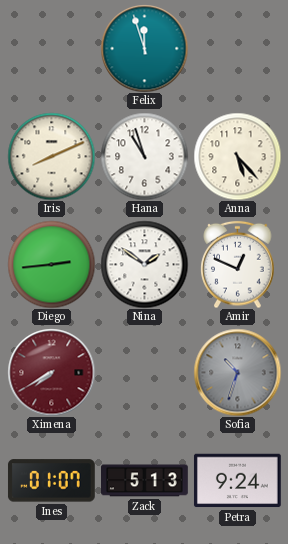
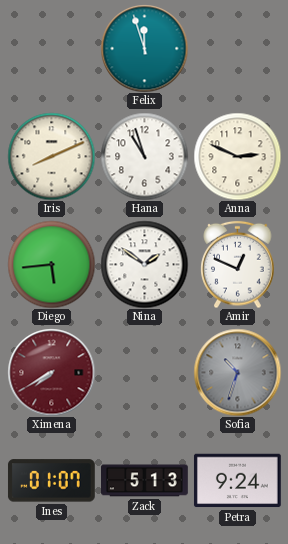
Anna: 5:23 -> 2:49
Diego: 2:44 -> 5:44
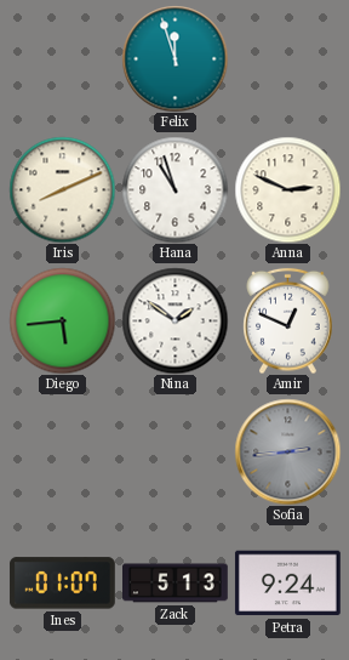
Ximena: 7:40 -> none
Sofia: 10:33 -> 2:44
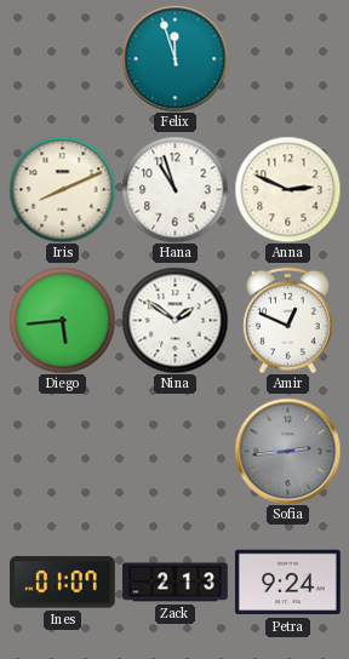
Zack: 5:13 -> 2:13
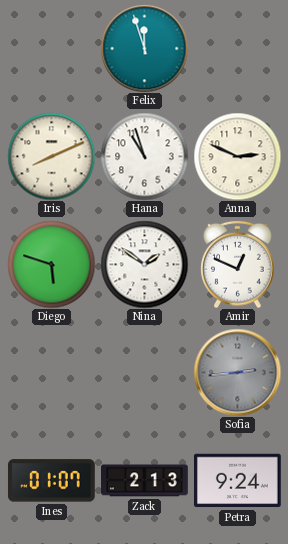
Diego: 5:44 -> 5:48
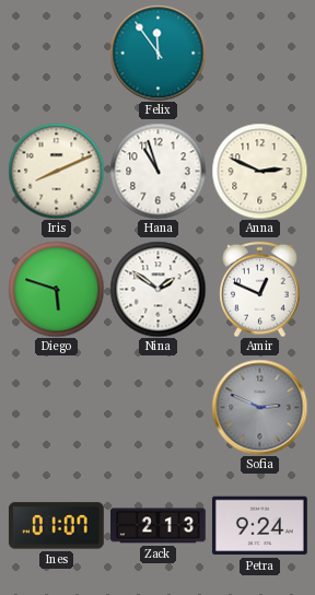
Felix: 11:57 -> 11:54
Sofia: 2:44 -> 2:49
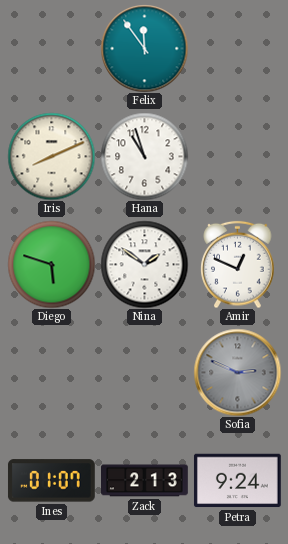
Anna: 2:49 -> none
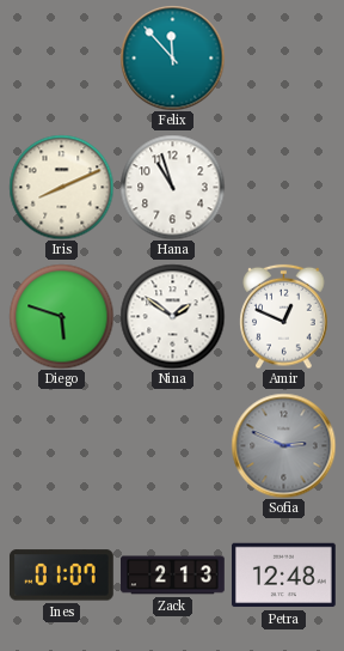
Felix: 11:54 -> 11:53
Petra: 9:24 -> 12:48
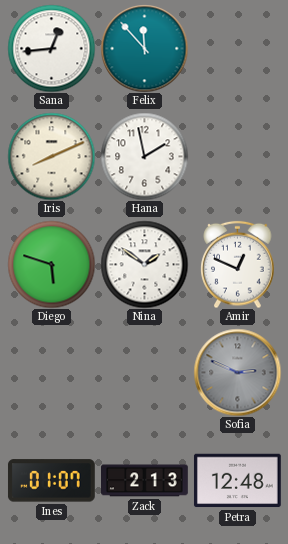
Sana: none -> 12:44
Hana: 10:57 -> 1:58
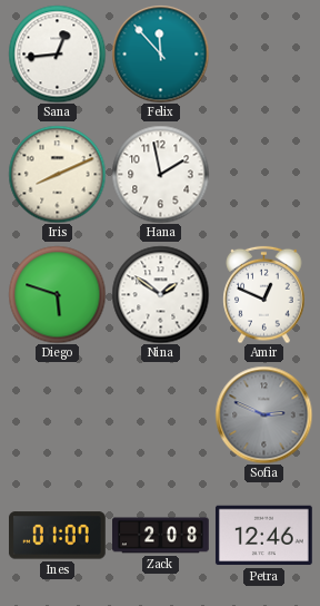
Zack: 2:13 -> 2:08
Petra: 12:48 -> 12:46
